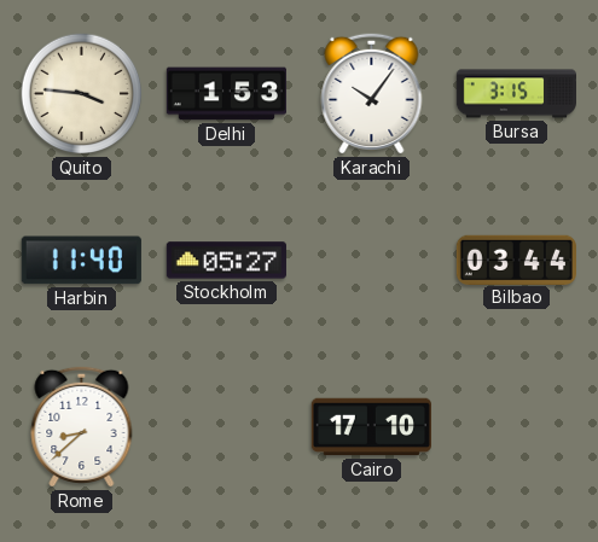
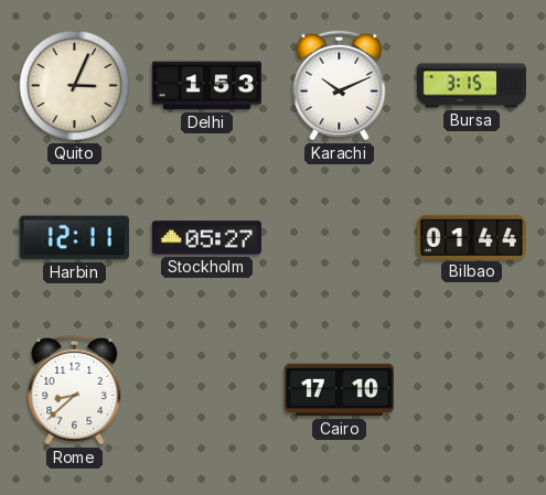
Quito: 3:46 -> 3:04
Karachi: 10:06 -> 10:11
Harbin: 11:40 -> 12:11
Bilbao: 03:44 -> 01:44
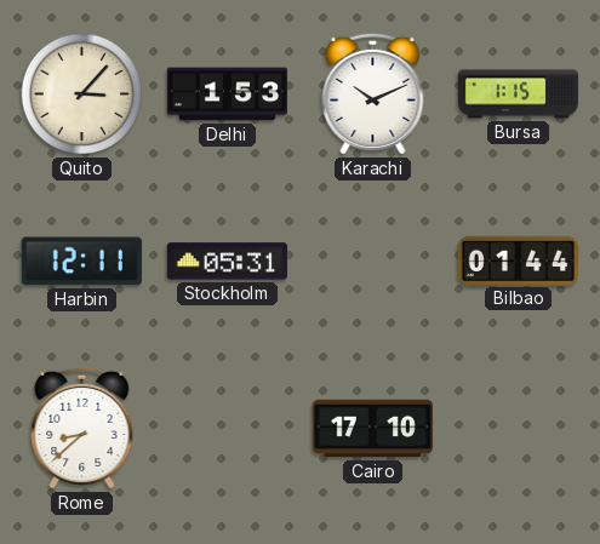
Quito: 3:04 -> 3:07
Bursa: 3:15 -> 1:15
Stockholm: 05:27 -> 05:31
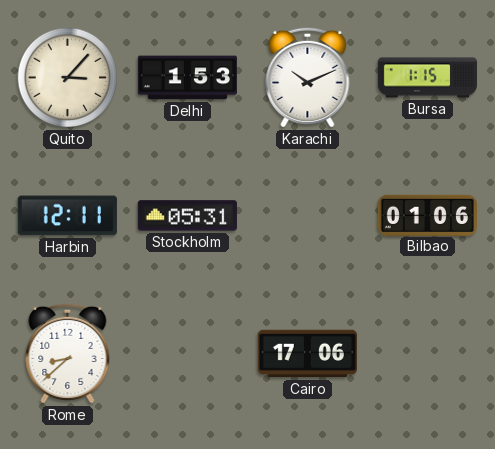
Bilbao: 01:44 -> 01:06
Cairo: 17:10 -> 17:06
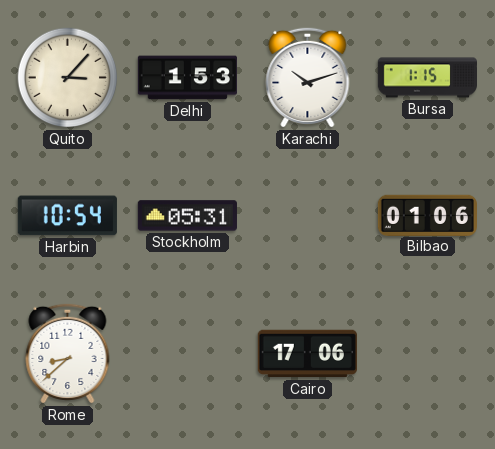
Karachi: 10:11 -> 10:12
Harbin: 12:11 -> 10:54
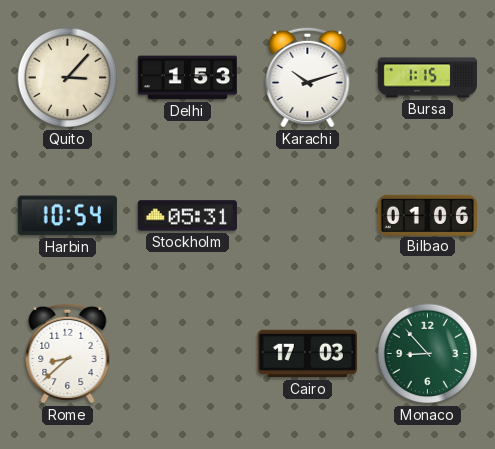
Cairo: 17:06 -> 17:03
Monaco: none -> 8:53
